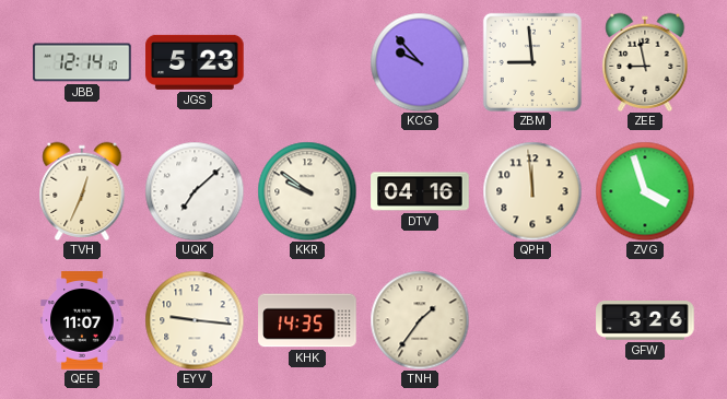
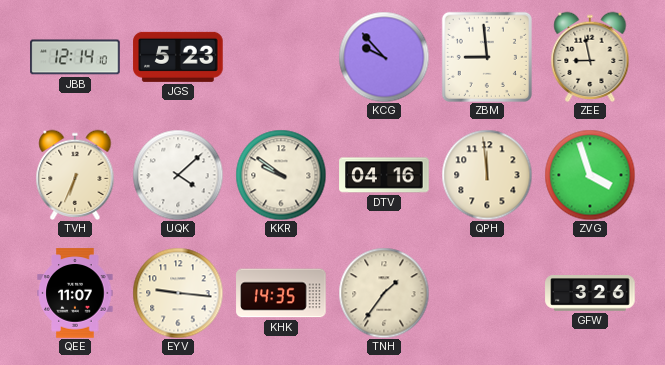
TVH: 12:34 -> 6:34
UQK: 7:08 -> 4:08
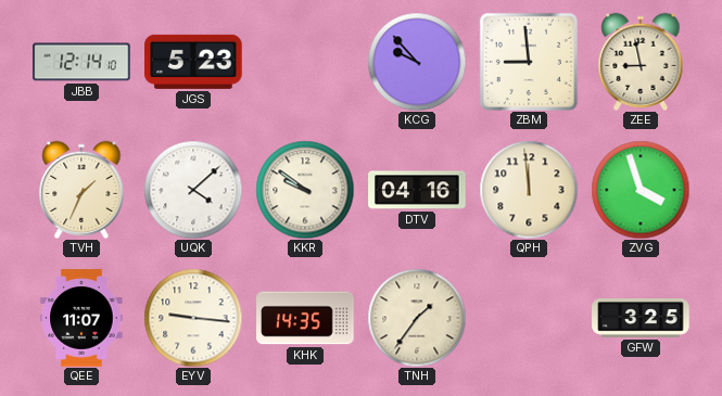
TVH: 6:34 -> 1:34
GFW: 3:26 -> 3:25
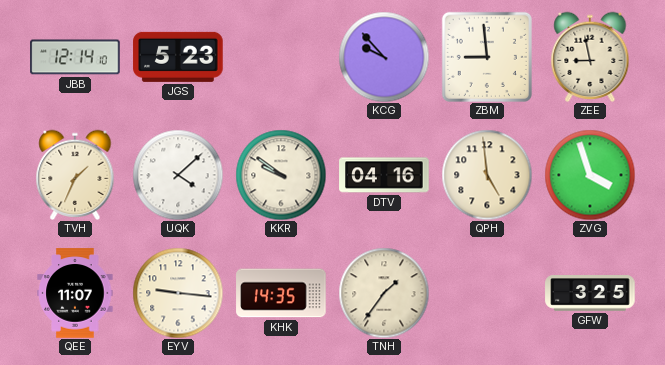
QPH: 11:59 -> 4:59
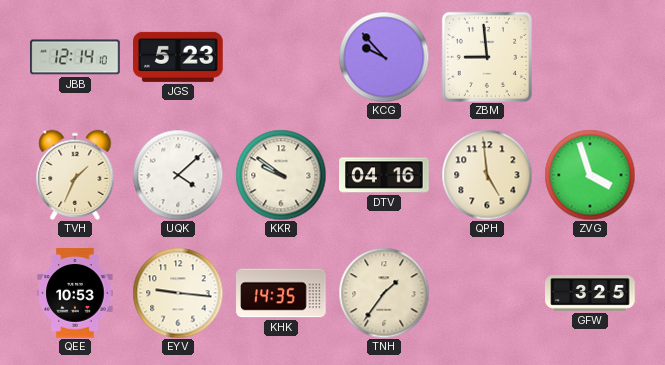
ZEE: 8:58 -> none
QEE: 11:07 -> 10:53
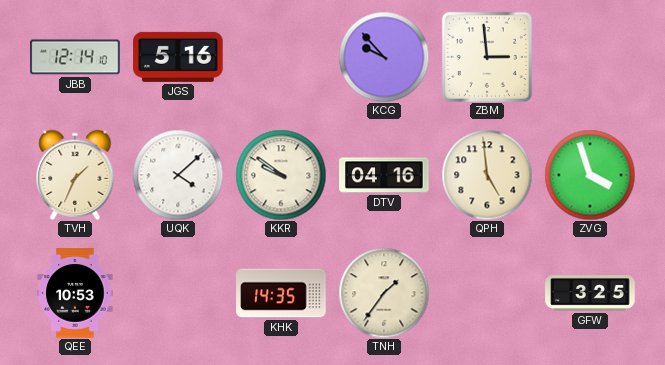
JGS: 5:23 -> 5:16
ZBM: 8:59 -> 2:59
EYV: 9:16 -> none
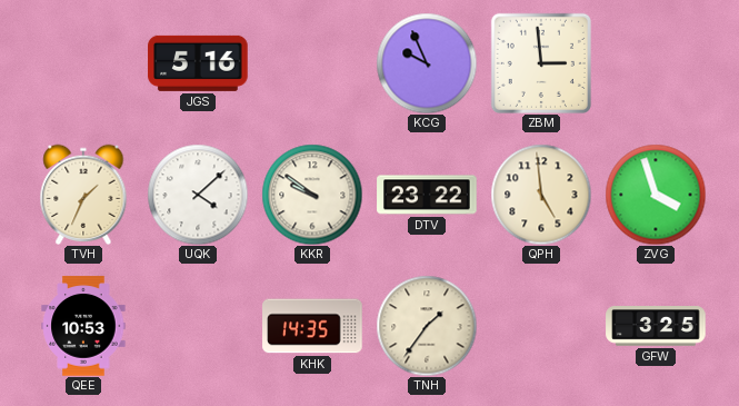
JBB: 12:14 -> none
KCG: 9:53 -> 9:56
DTV: 04:16 -> 23:22
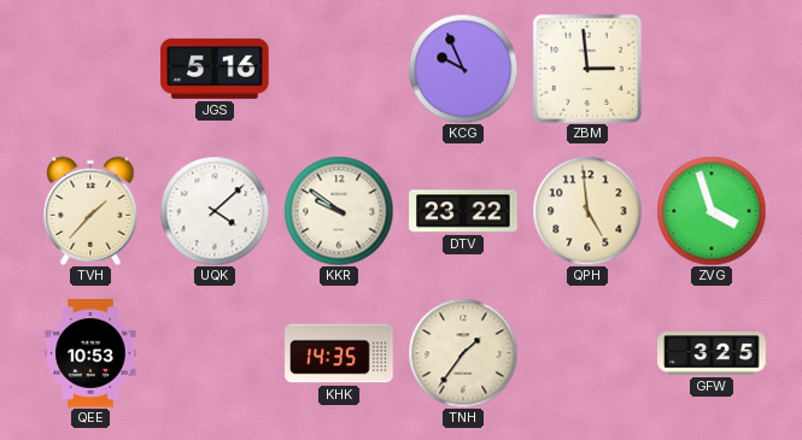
TVH: 1:34 -> 1:37
